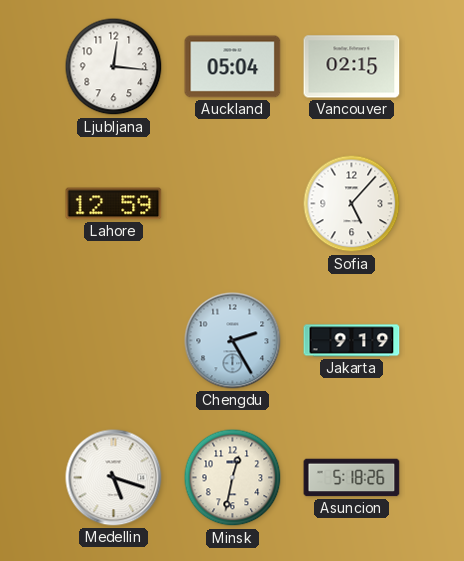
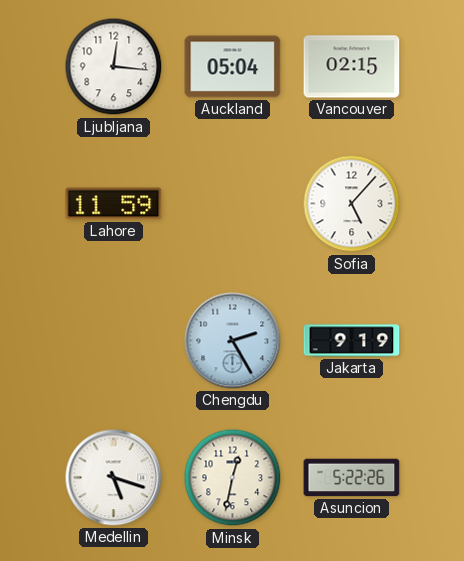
Lahore: 12:59 -> 11:59
Asuncion: 5:18 -> 5:22
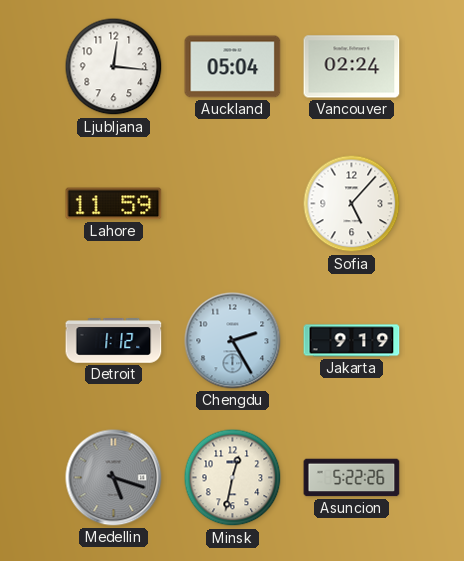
Vancouver: 02:15 -> 02:24
Detroit: none -> 1:12
Medellin dial: white -> grey
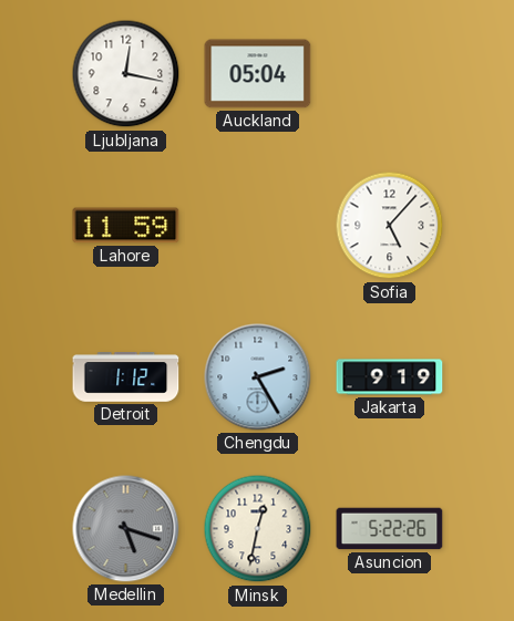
Ljubljana: 12:16 -> 12:17
Vancouver: 02:24 -> none
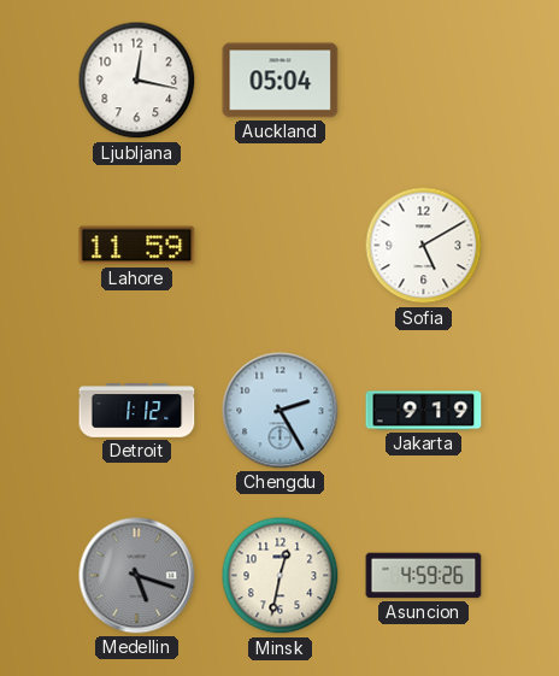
Sofia: 5:07 -> 5:10
Asuncion: 5:22 -> 4:59
